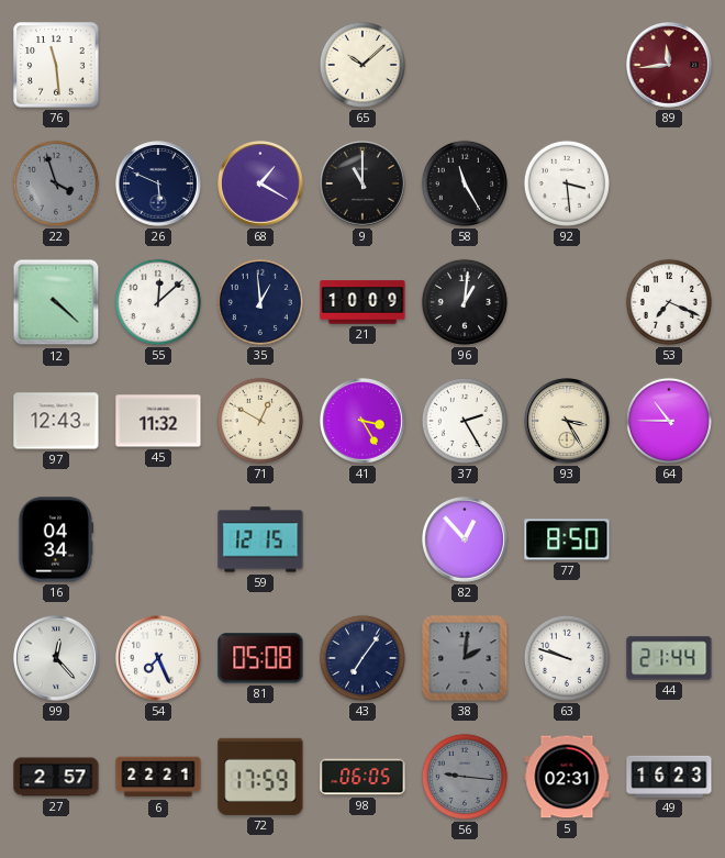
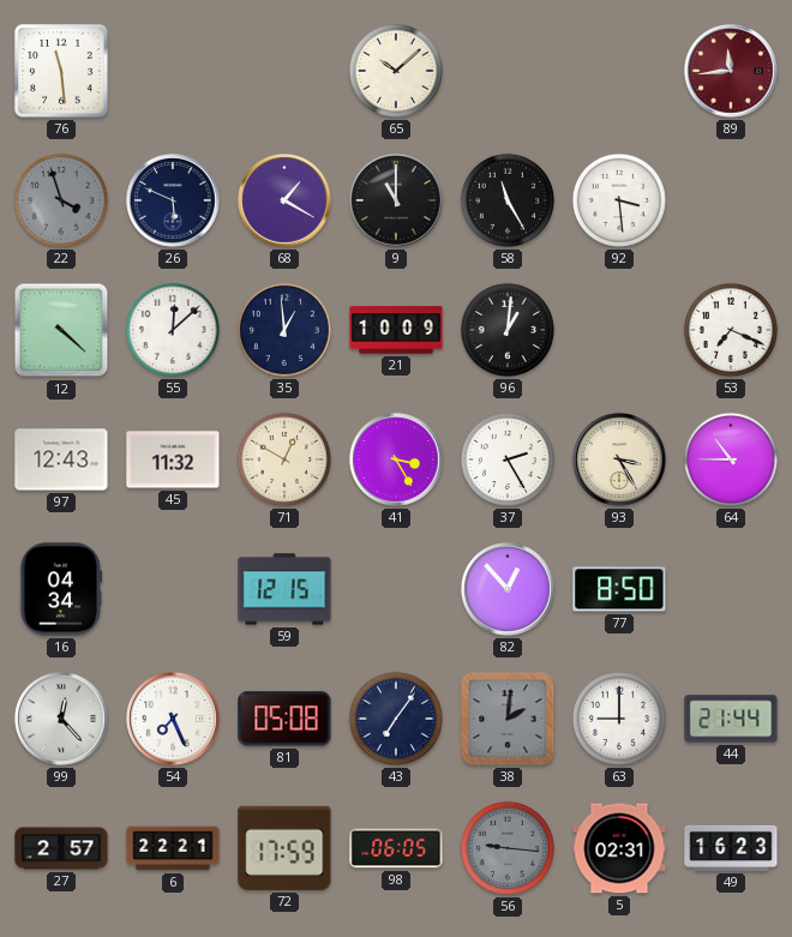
63: 9:48 -> 9:00
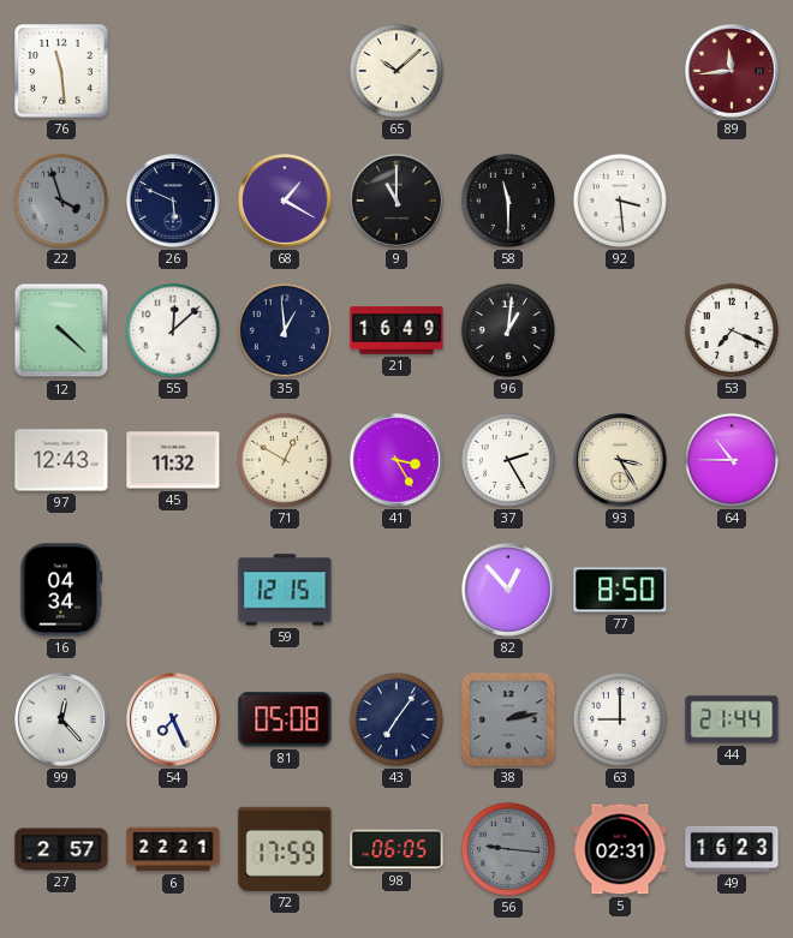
58: 11:25 -> 11:30
21: 10:09 -> 16:49
38: 2:01 -> 2:13
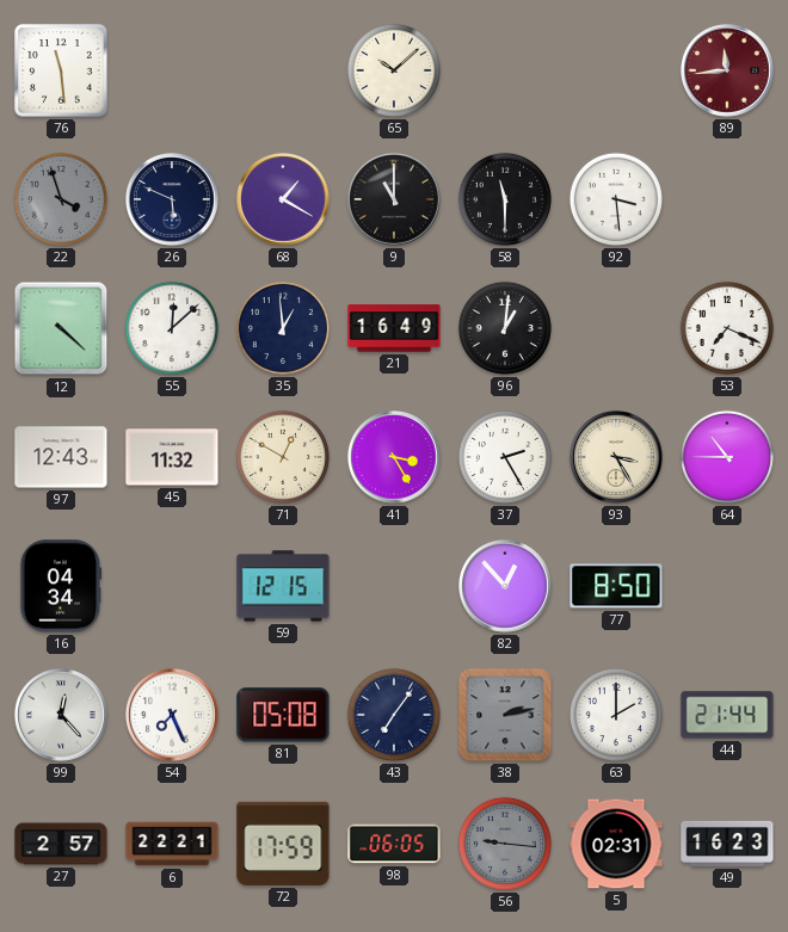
63: 9:00 -> 2:00
